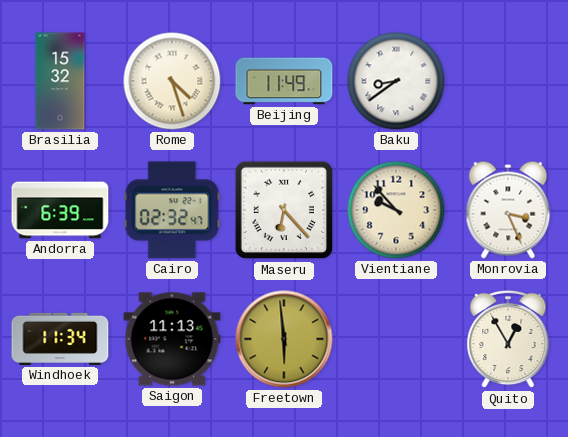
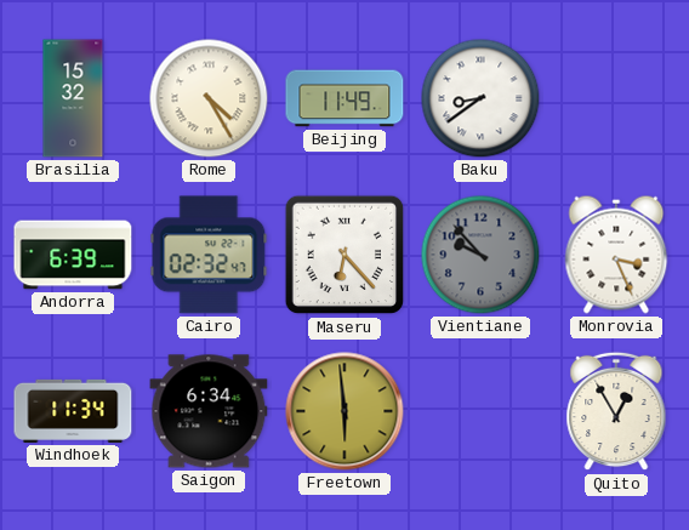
Rome: 4:27 -> 4:25
Vientiane dial: cream -> grey
Saigon: 11:13 -> 6:34
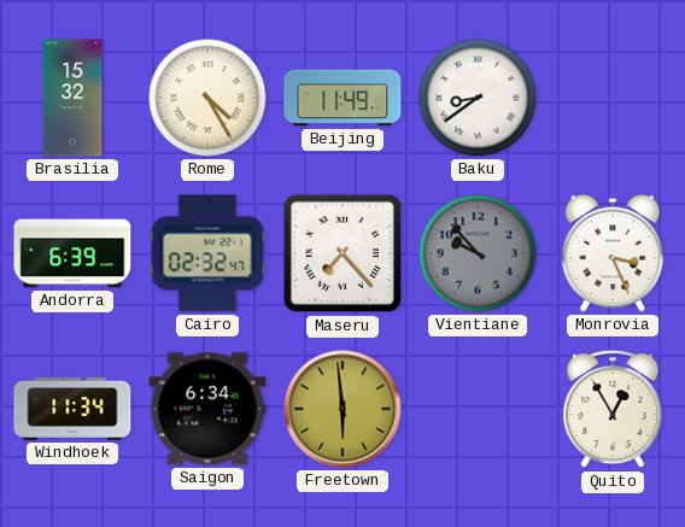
Maseru: 6:23 -> 7:23
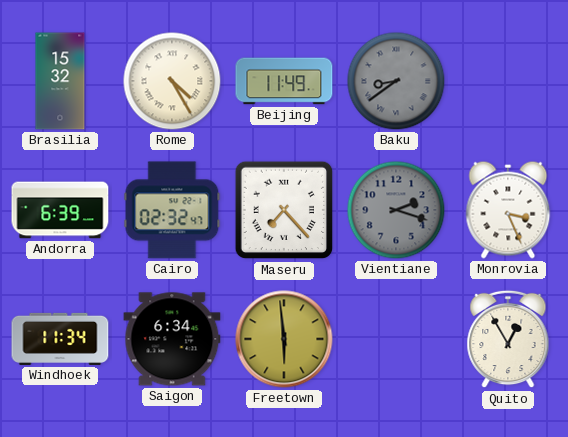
Baku dial: white -> grey
Vientiane: 9:53 -> 2:18
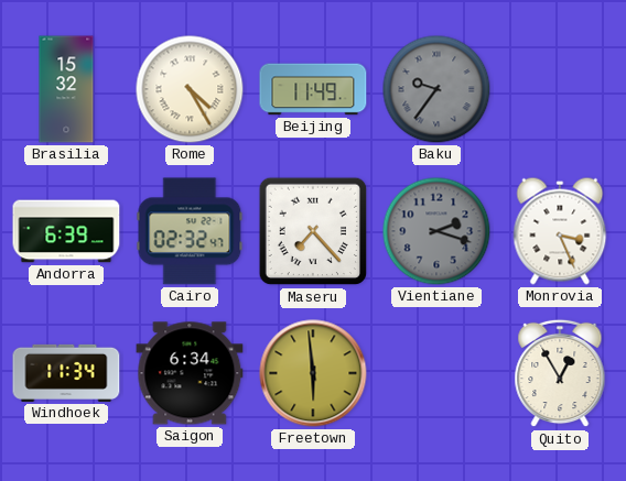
Baku: 8:39 -> 9:36
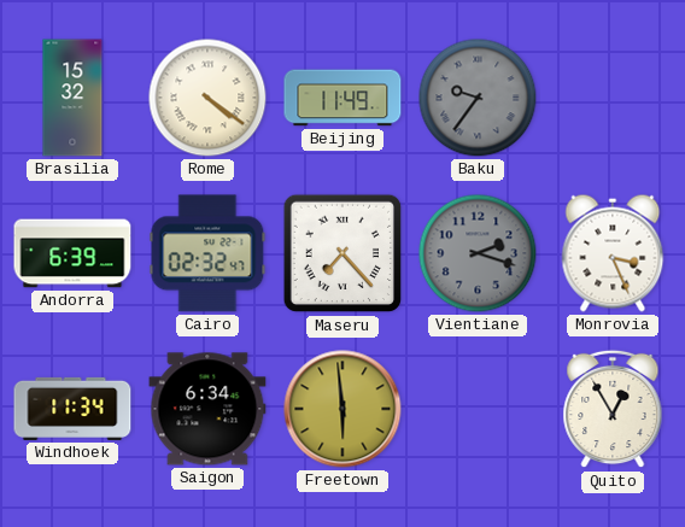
Rome: 4:25 -> 4:21
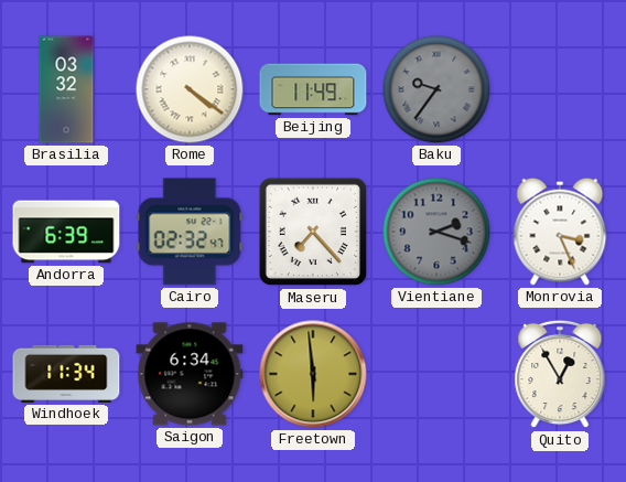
Brasilia: 15:32 -> 03:32
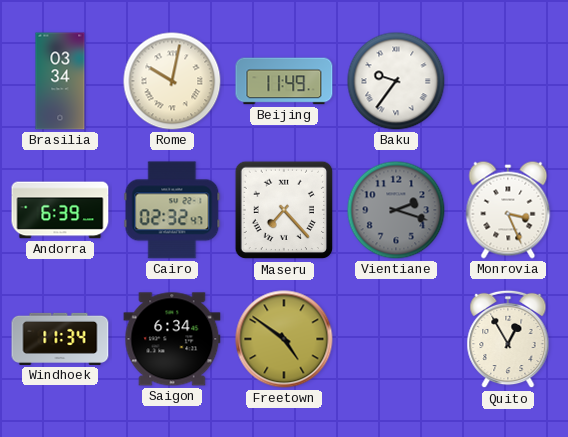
Brasilia: 03:32 -> 03:34
Rome: 4:21 -> 10:02
Baku dial: grey -> white
Freetown: 5:59 -> 4:51
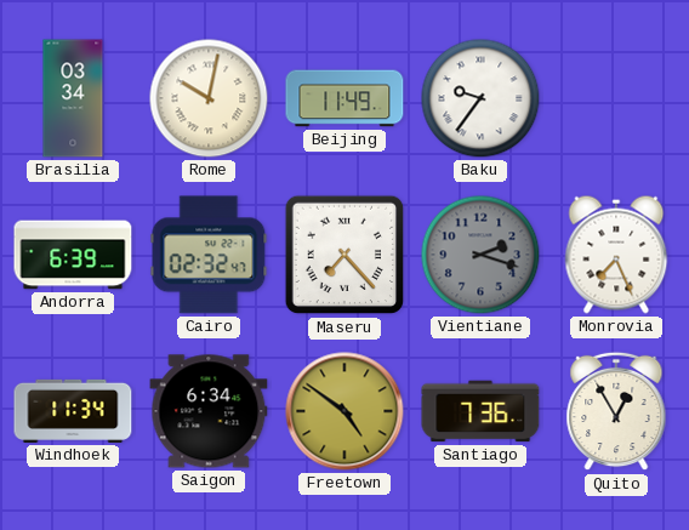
Monrovia: 3:26 -> 7:26
Santiago: none -> 7:36
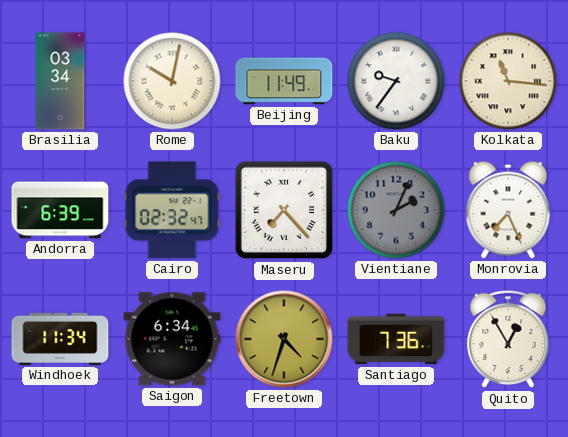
Kolkata: none -> 11:16
Vientiane: 2:18 -> 2:04
Freetown: 4:51 -> 4:33
